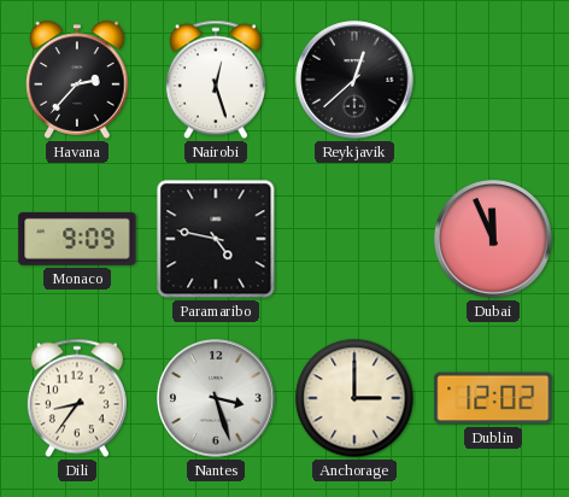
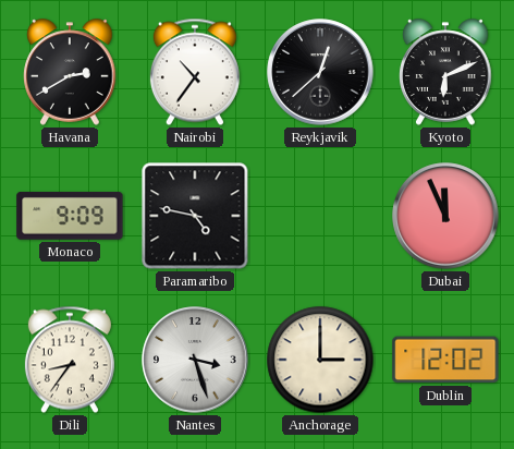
Havana: 2:37 -> 2:40
Nairobi: 12:27 -> 10:36
Kyoto: none -> 6:11
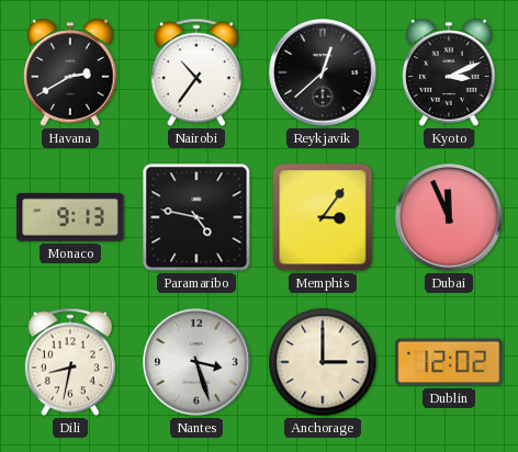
Kyoto: 6:11 -> 3:11
Monaco: 9:09 -> 9:13
Memphis: none -> 3:06
Dili: 8:36 -> 8:32
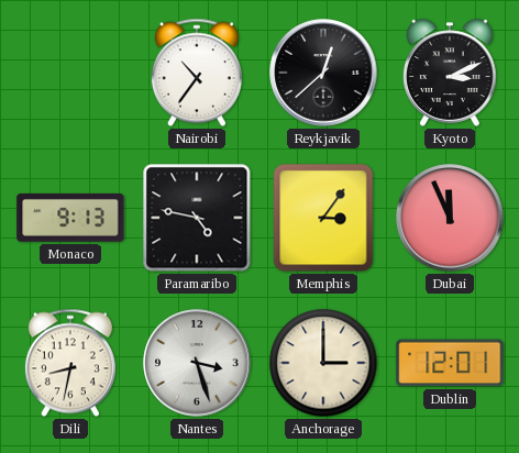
Havana: 2:40 -> none
Dublin: 12:02 -> 12:01
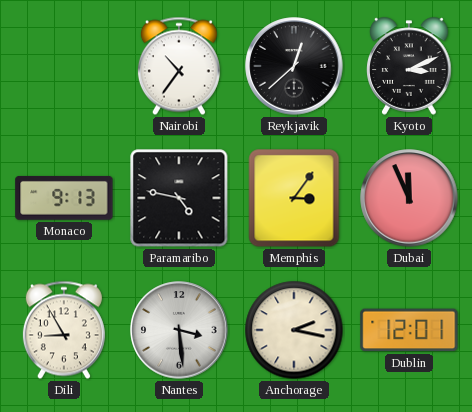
Dili: 8:32 -> 8:55
Nantes: 3:27 -> 3:29
Anchorage: 3:00 -> 2:17
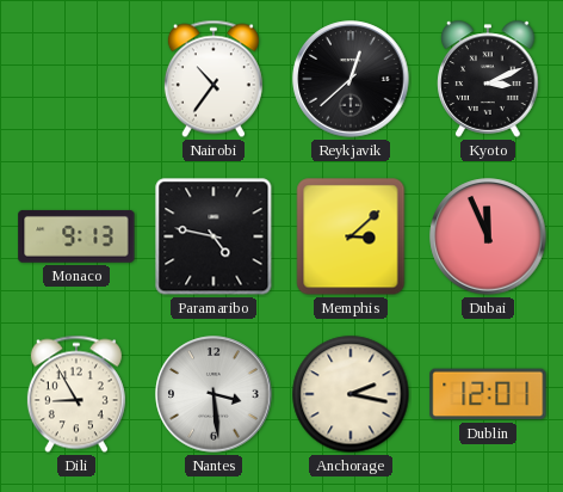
Memphis: 3:06 -> 3:08
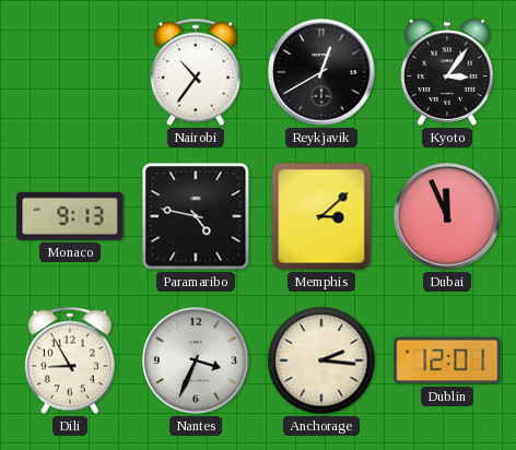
Reykjavik: 12:38 -> 12:40
Kyoto: 3:11 -> 3:06
Nantes: 3:29 -> 3:34
Anchorage: 2:17 -> 2:16
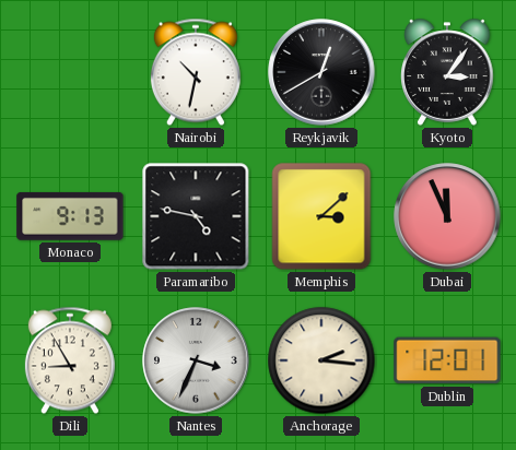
Nairobi: 10:36 -> 10:32
